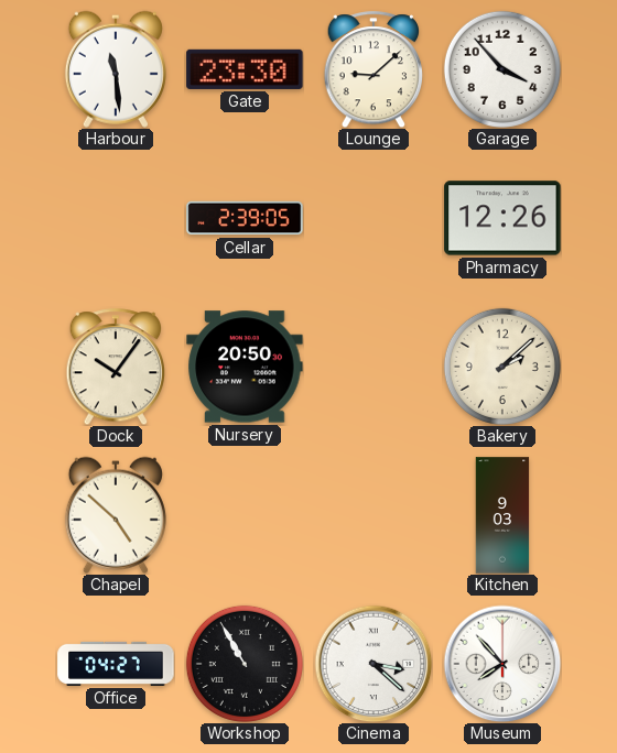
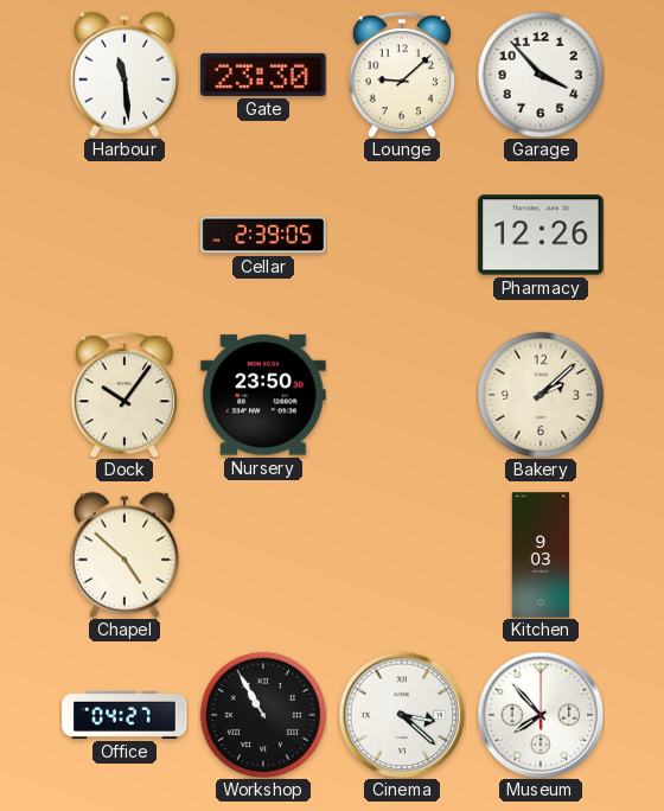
Nursery: 20:50 -> 23:50
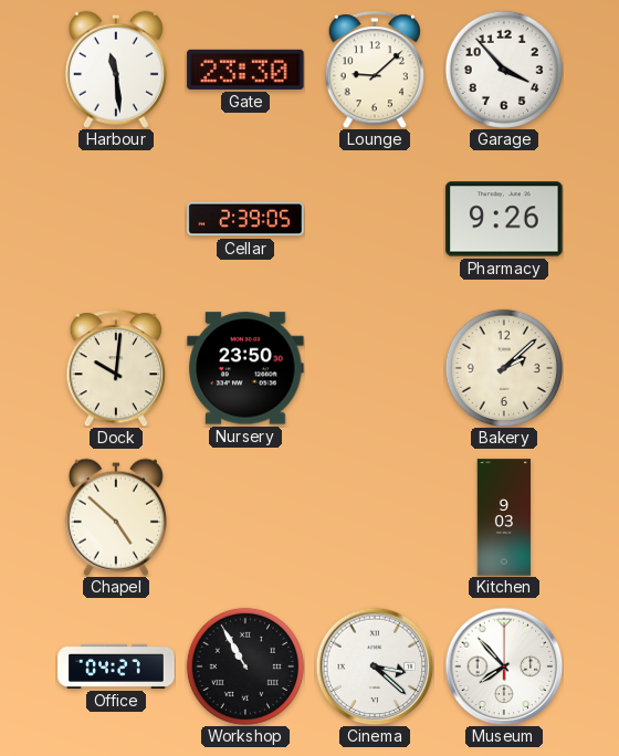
Pharmacy: 12:26 -> 9:26
Dock: 10:06 -> 10:01
